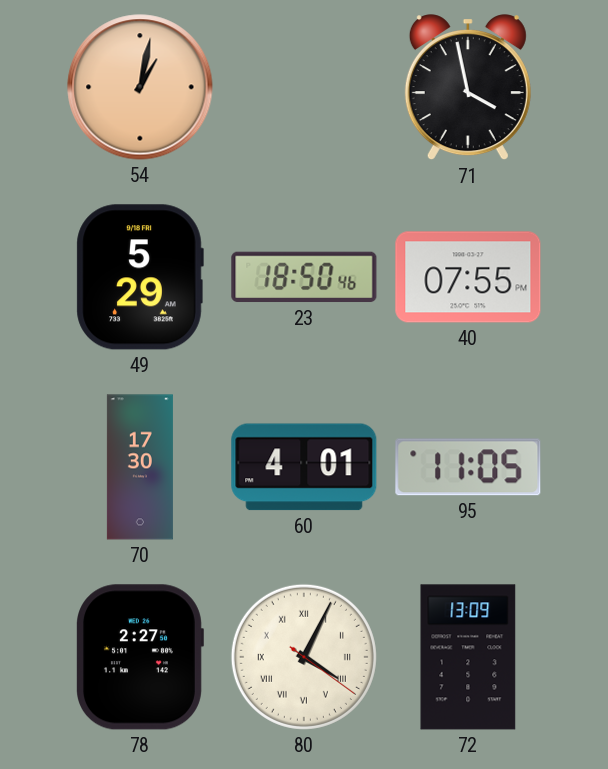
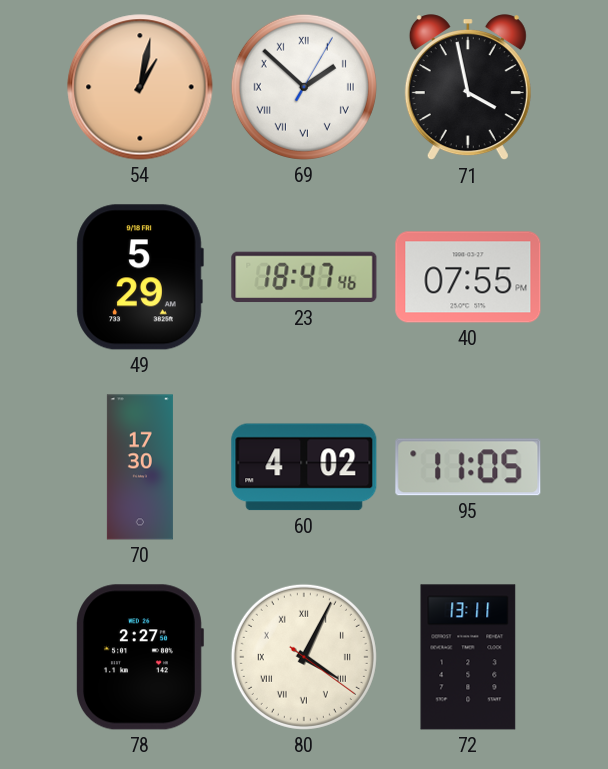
69: none -> 1:52
23: 18:50 -> 18:47
60: 4:01 -> 4:02
72: 13:09 -> 13:11
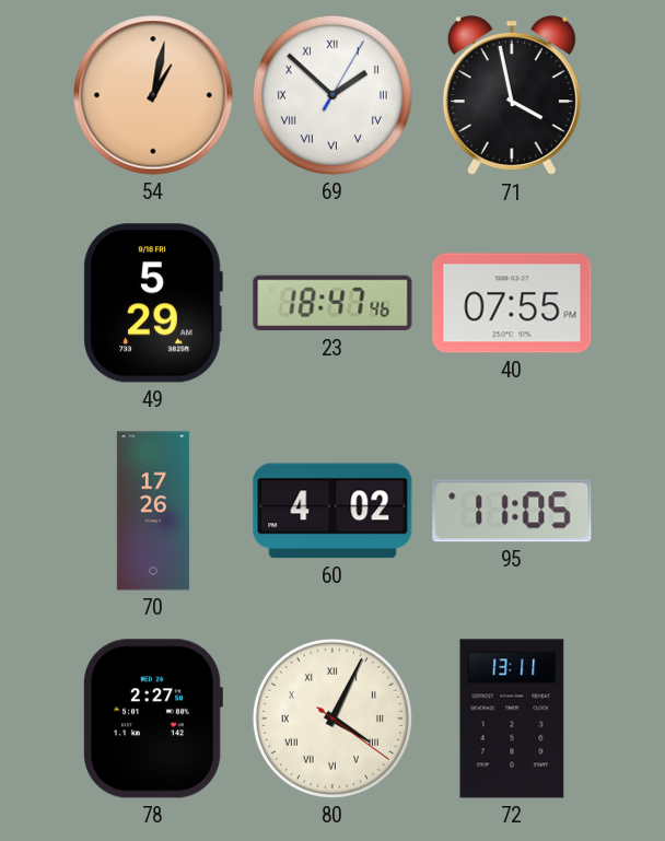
70: 17:30 -> 17:26
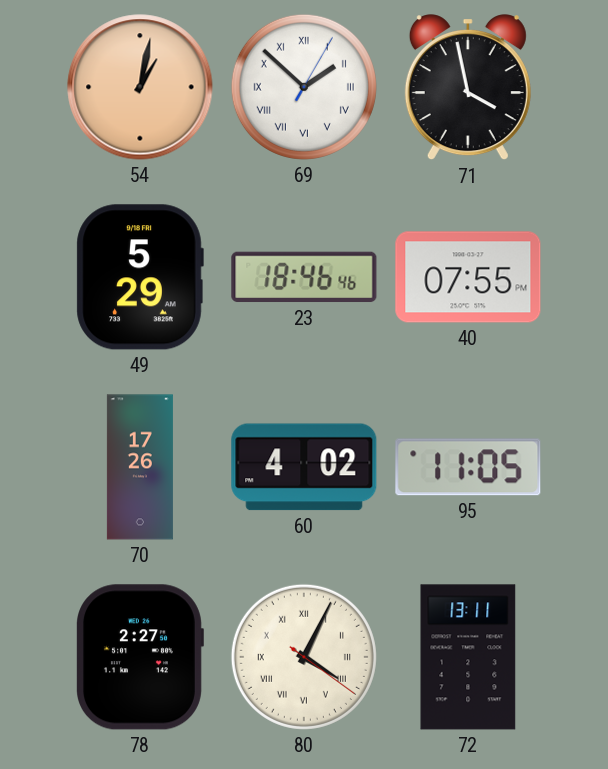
23: 18:47 -> 18:46
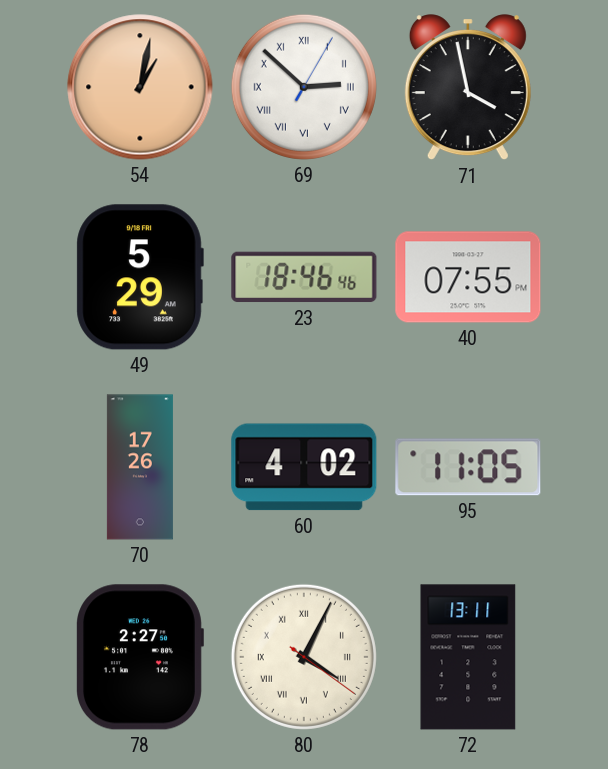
69: 1:52 -> 2:52
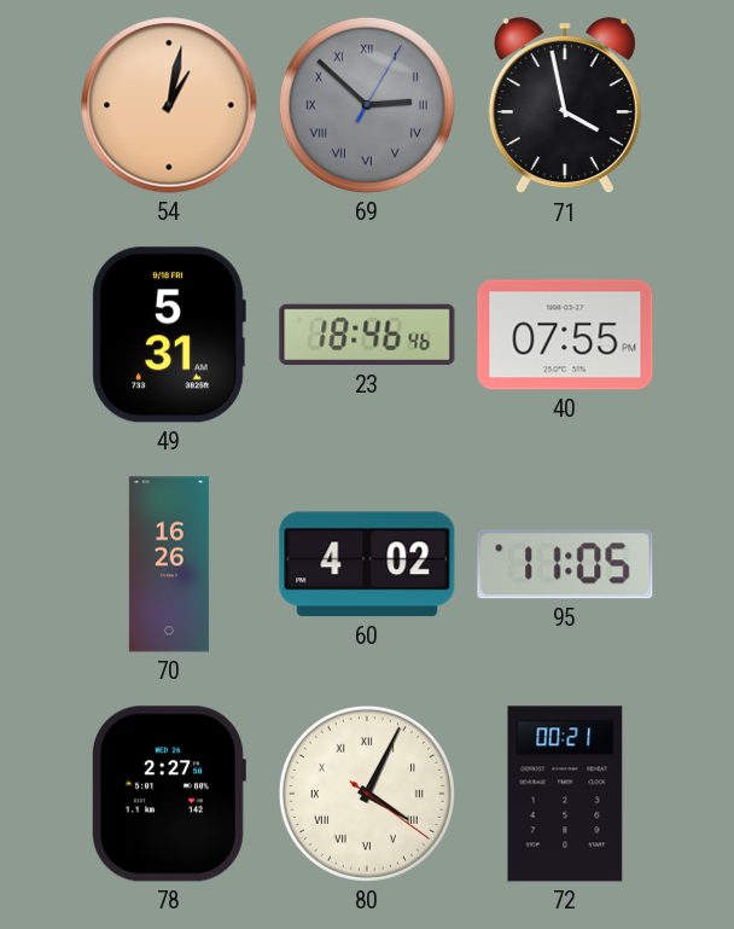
69 dial: white -> grey
49: 5:29 -> 5:31
70: 17:26 -> 16:26
72: 13:11 -> 00:21
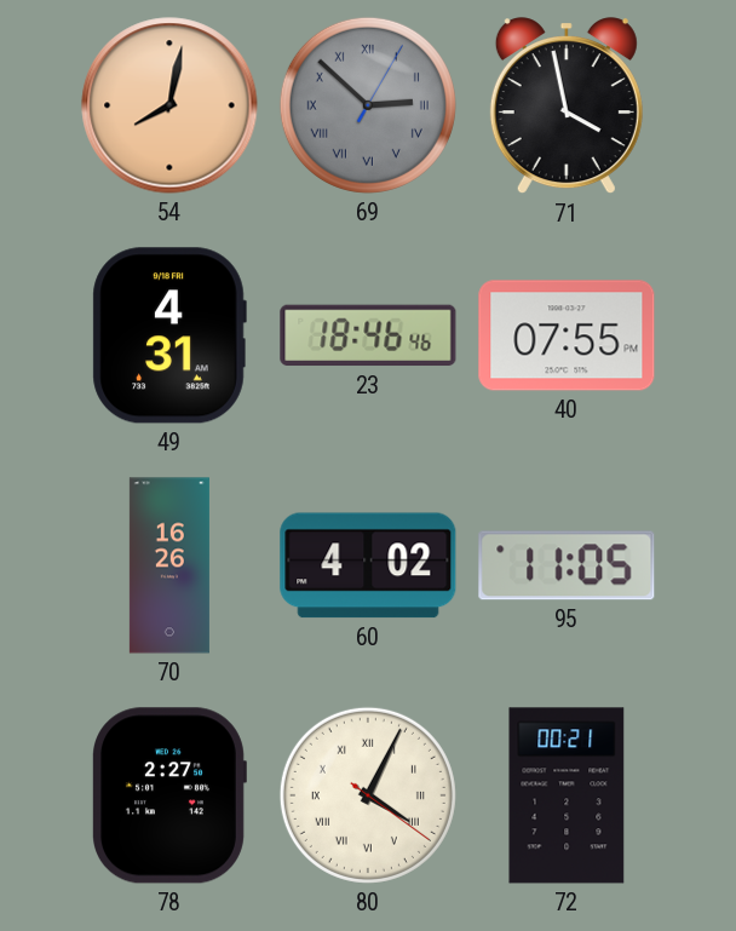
54: 1:02 -> 8:02
49: 5:31 -> 4:31
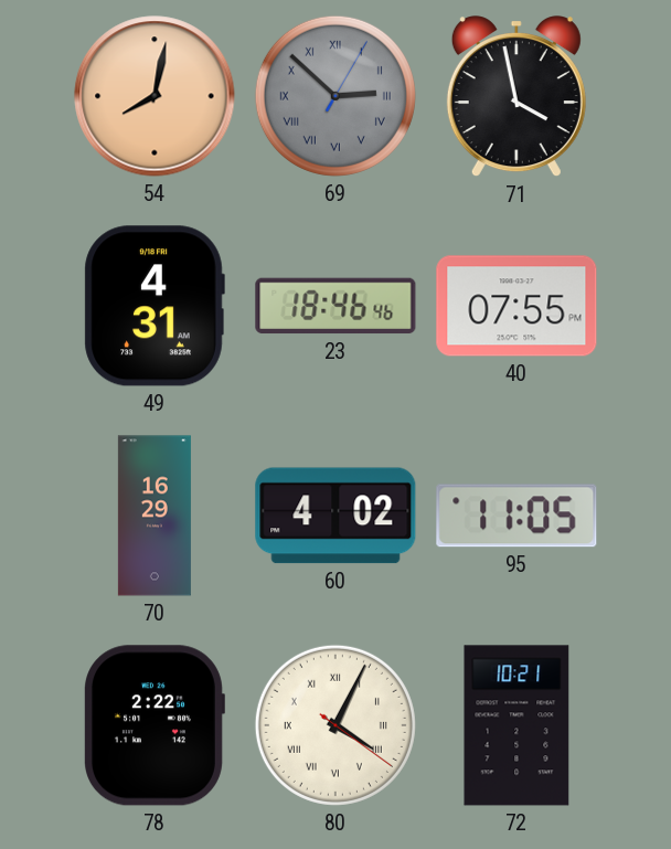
70: 16:26 -> 16:29
78: 2:27 -> 2:22
72: 00:21 -> 10:21
